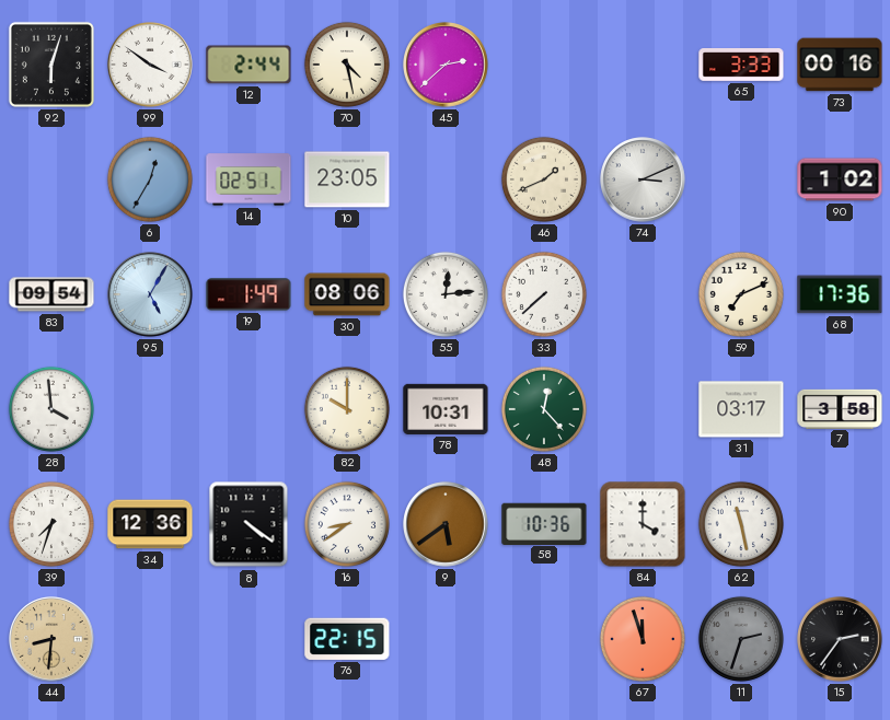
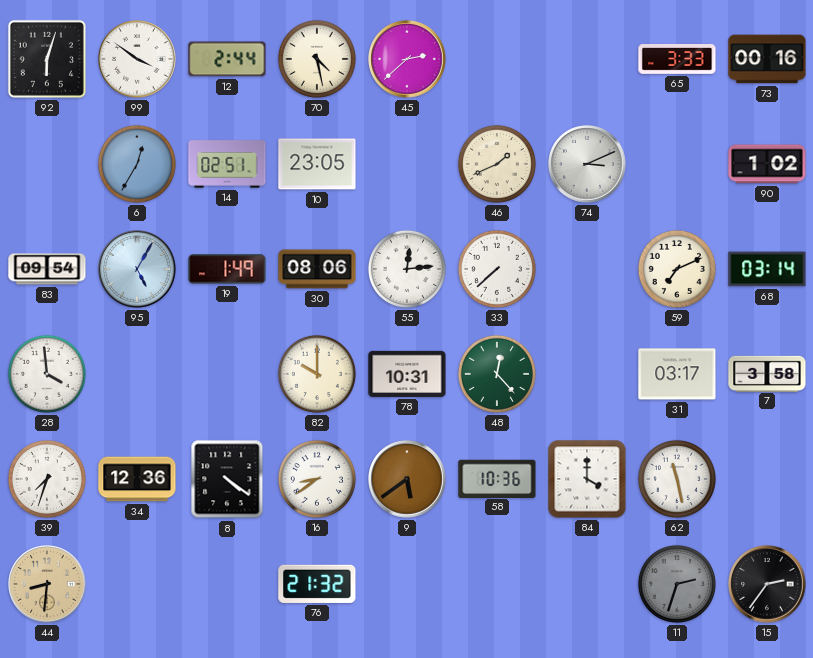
68: 17:36 -> 03:14
76: 22:15 -> 21:32
67: 11:57 -> none
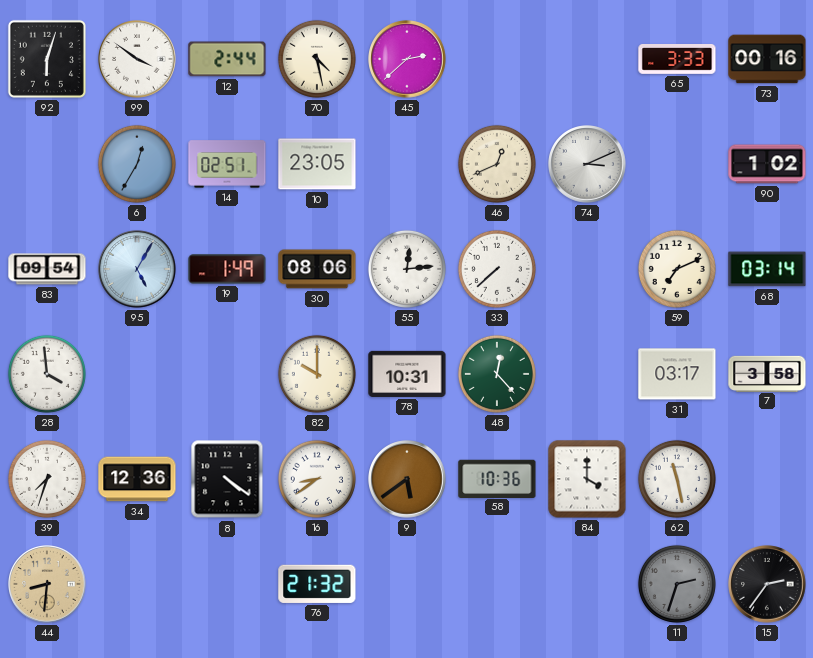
46: 1:41 -> 12:41
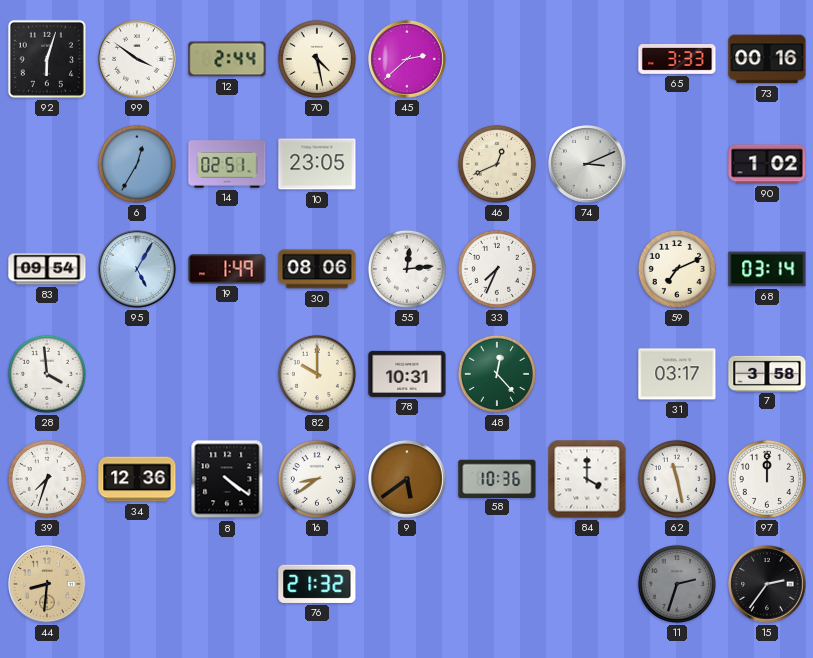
33: 7:38 -> 7:34
97: none -> 12:00
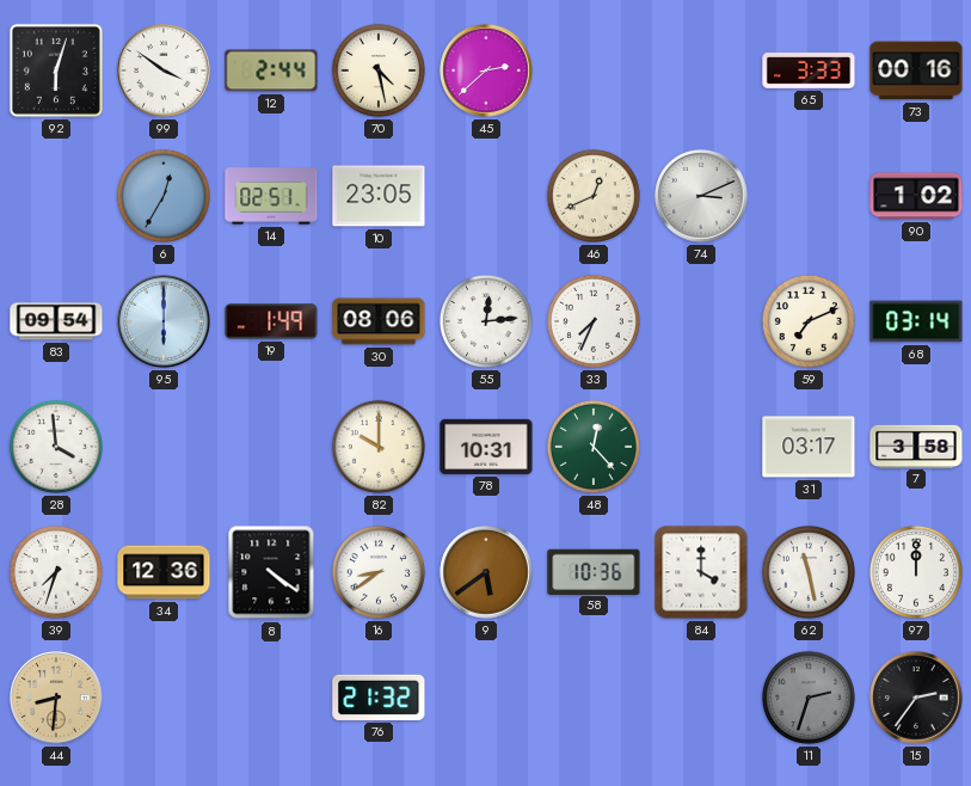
95: 5:05 -> 6:00
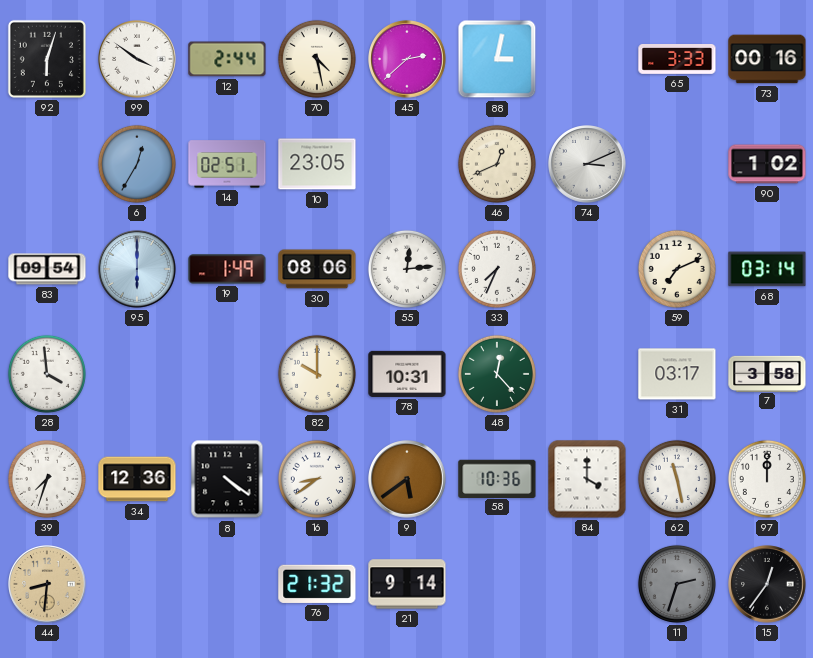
88: none -> 3:02
21: none -> 9:14
15: 2:36 -> 12:36
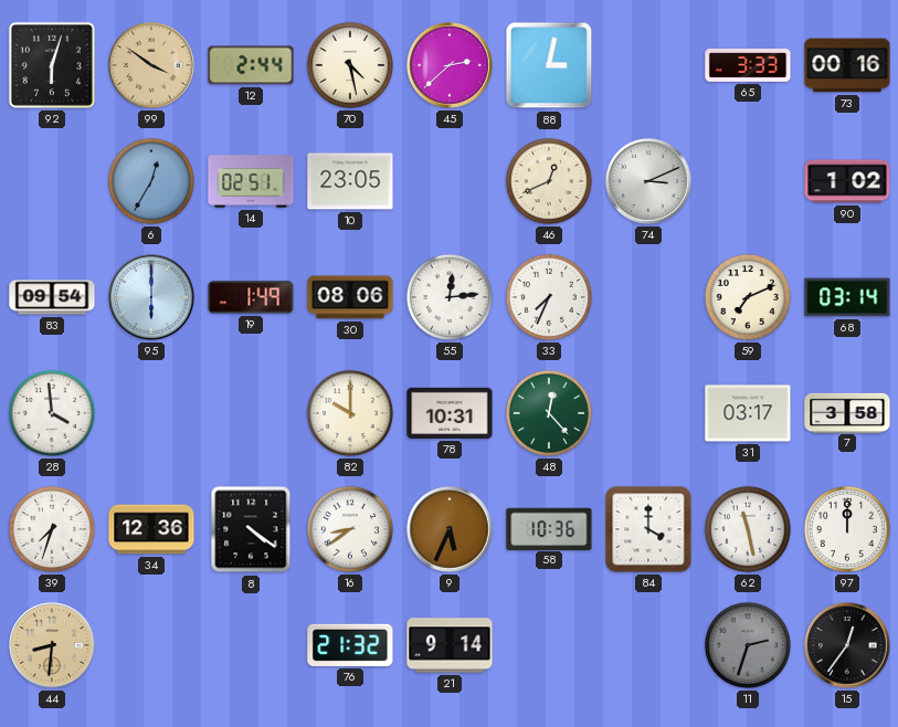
99 dial: white -> champagne
9: 5:39 -> 5:34
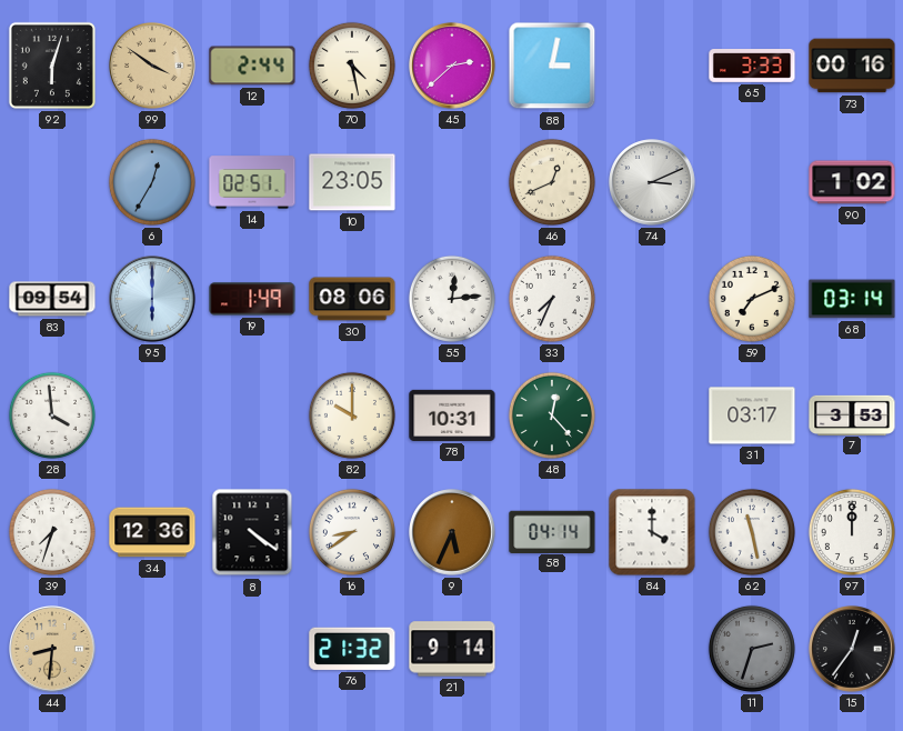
7: 3:58 -> 3:53
58: 10:36 -> 04:14
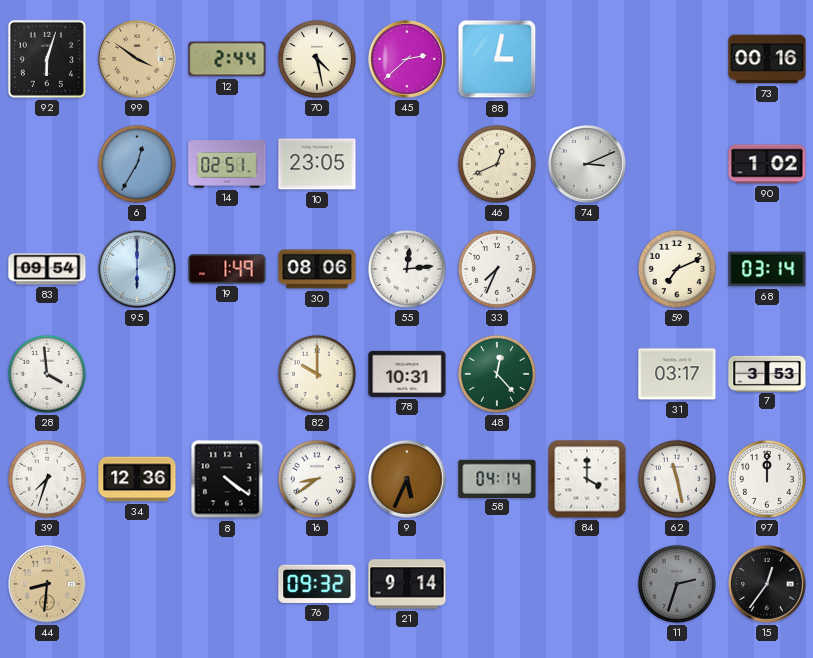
65: 3:33 -> none
76: 21:32 -> 09:32
